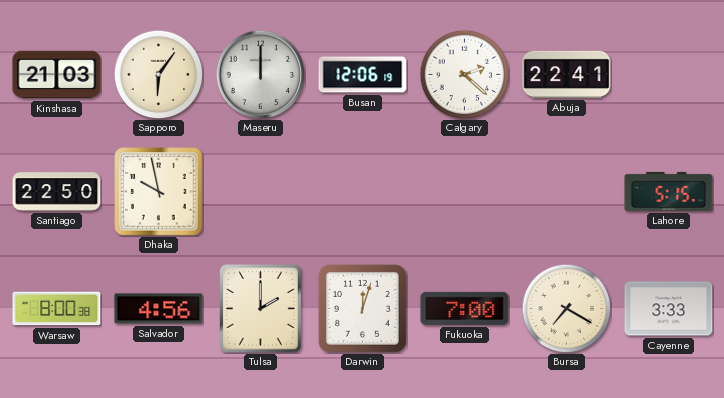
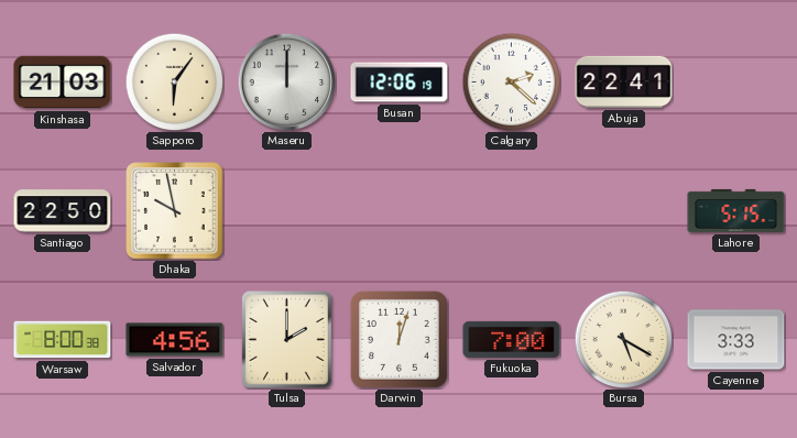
Bursa: 7:20 -> 5:20
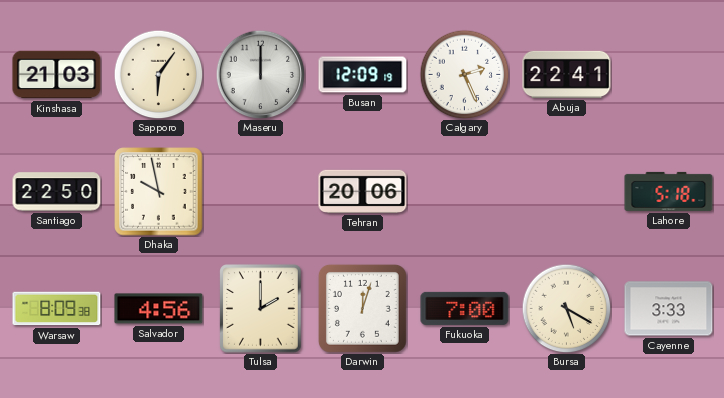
Busan: 12:06 -> 12:09
Calgary: 2:22 -> 2:26
Tehran: none -> 20:06
Lahore: 5:15 -> 5:18
Warsaw: 8:00 -> 8:09
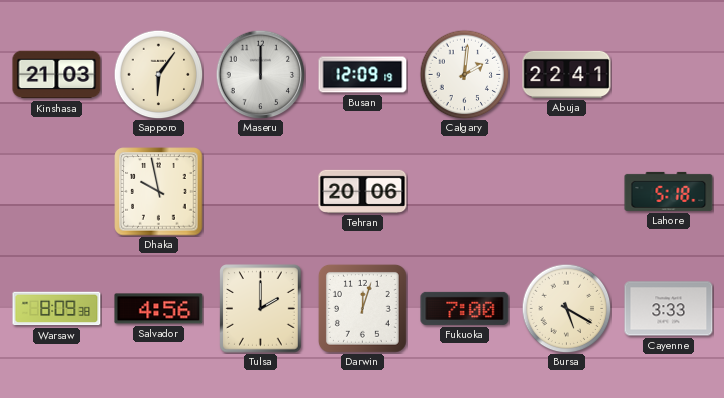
Calgary: 2:26 -> 2:01
Santiago: 22:50 -> none
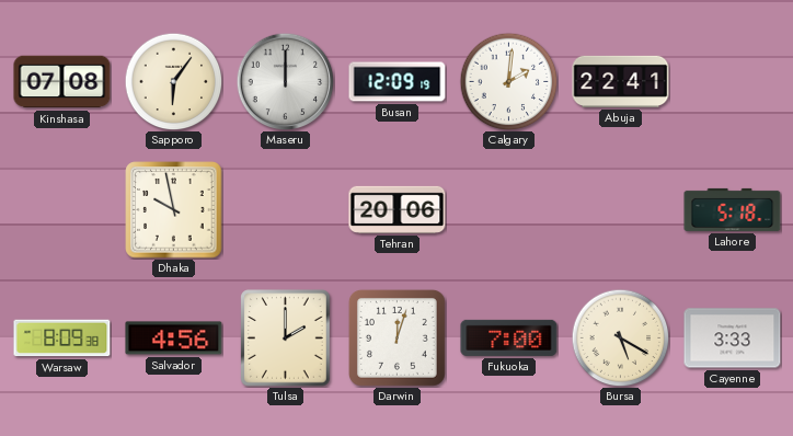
Kinshasa: 21:03 -> 07:08
